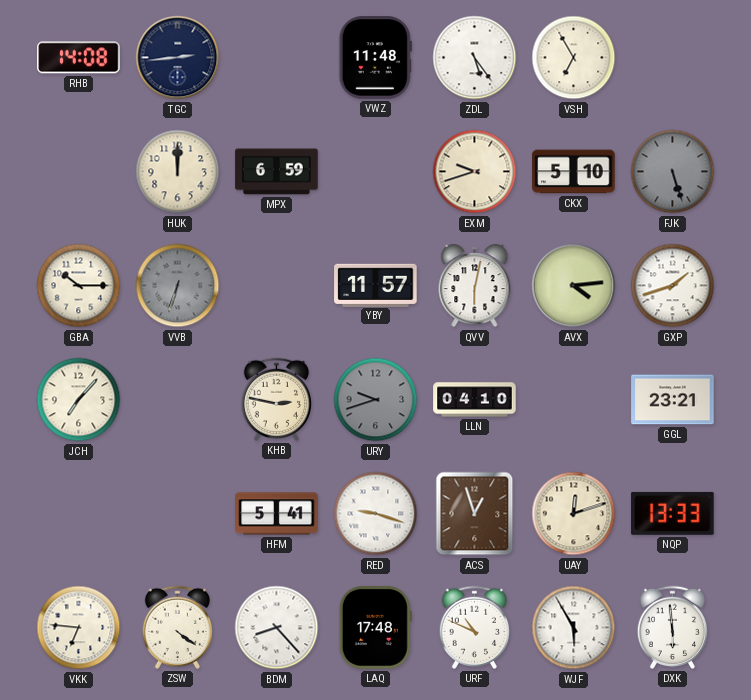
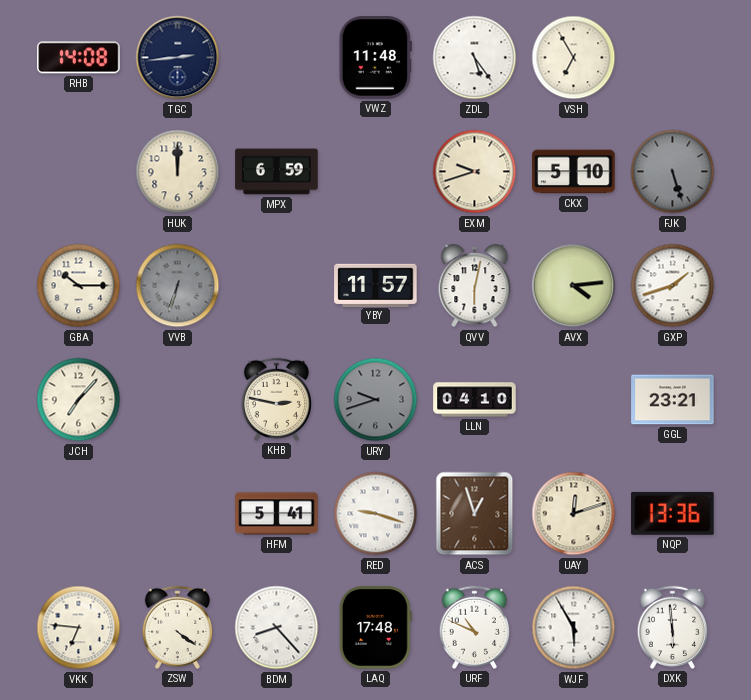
NQP: 13:33 -> 13:36
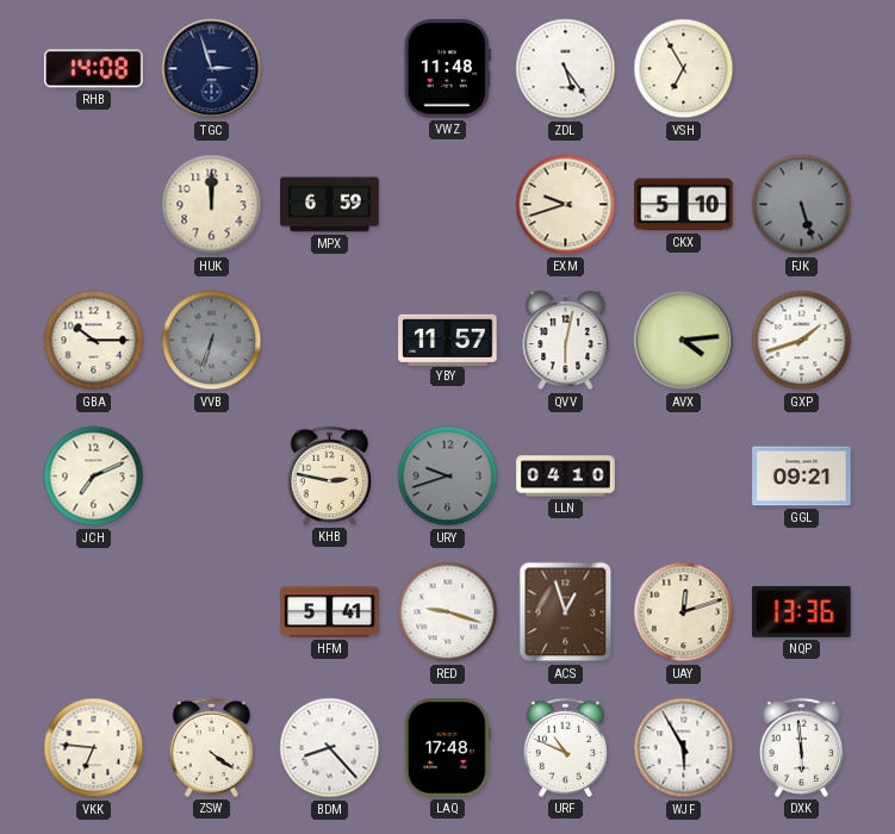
TGC: 2:44 -> 2:57
JCH: 7:07 -> 7:11
GGL: 23:21 -> 09:21
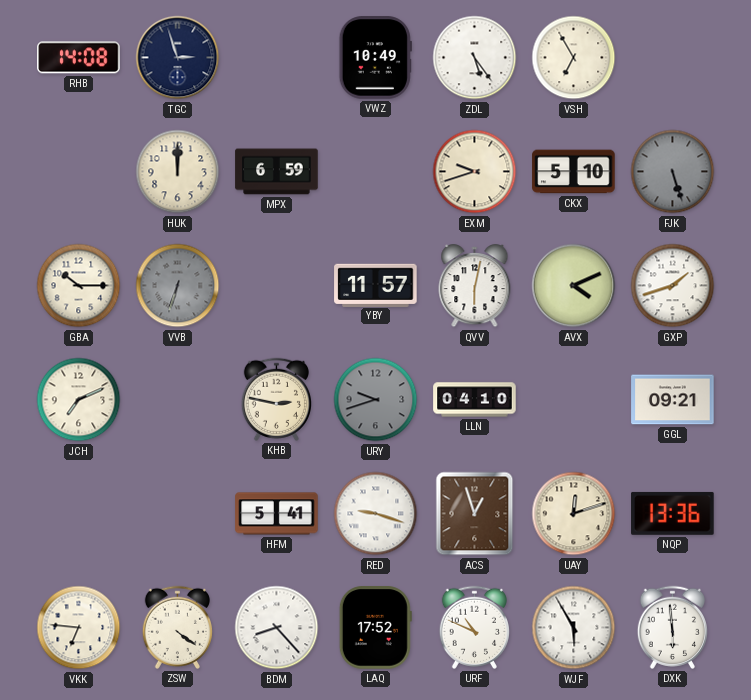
VWZ: 11:48 -> 10:49
AVX: 4:14 -> 4:11
LAQ: 17:48 -> 17:52
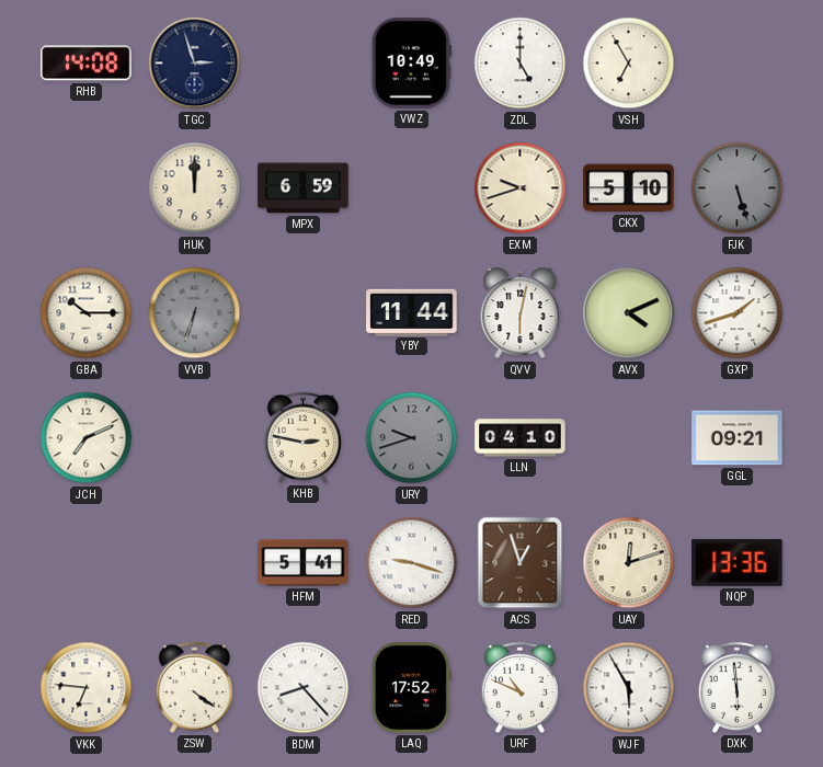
ZDL: 5:24 -> 5:00
YBY: 11:57 -> 11:44
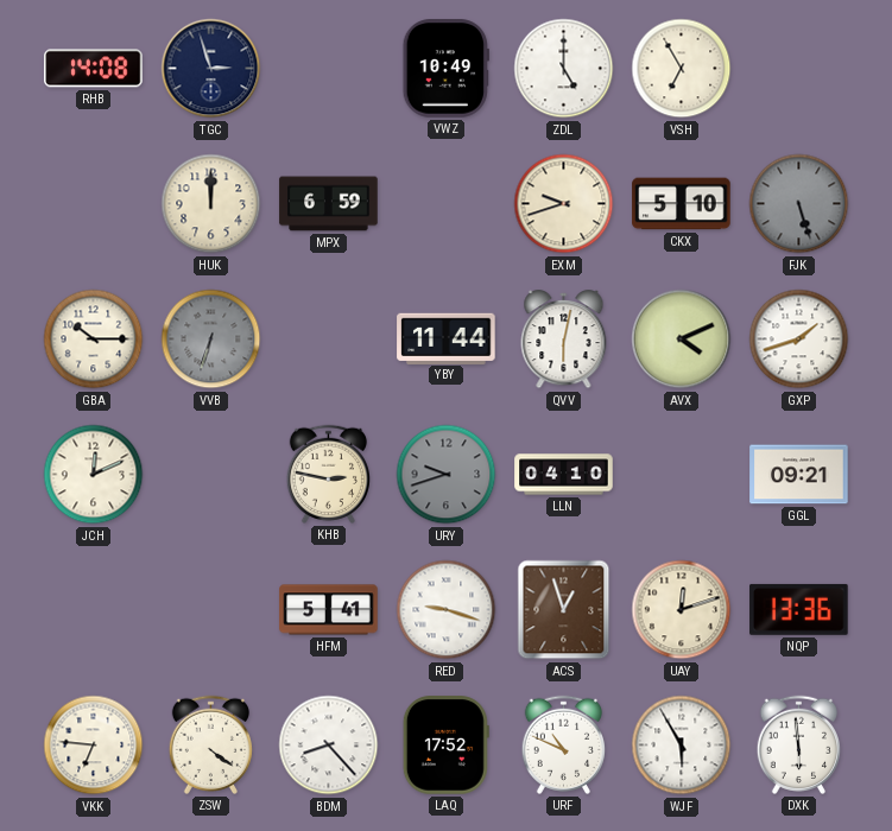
JCH: 7:11 -> 12:11
